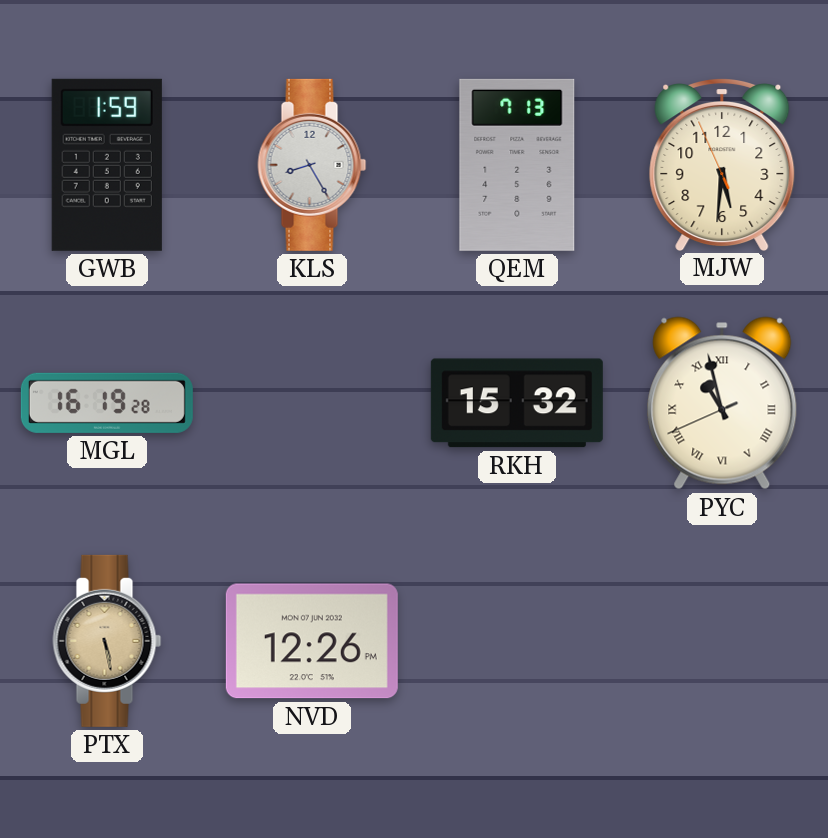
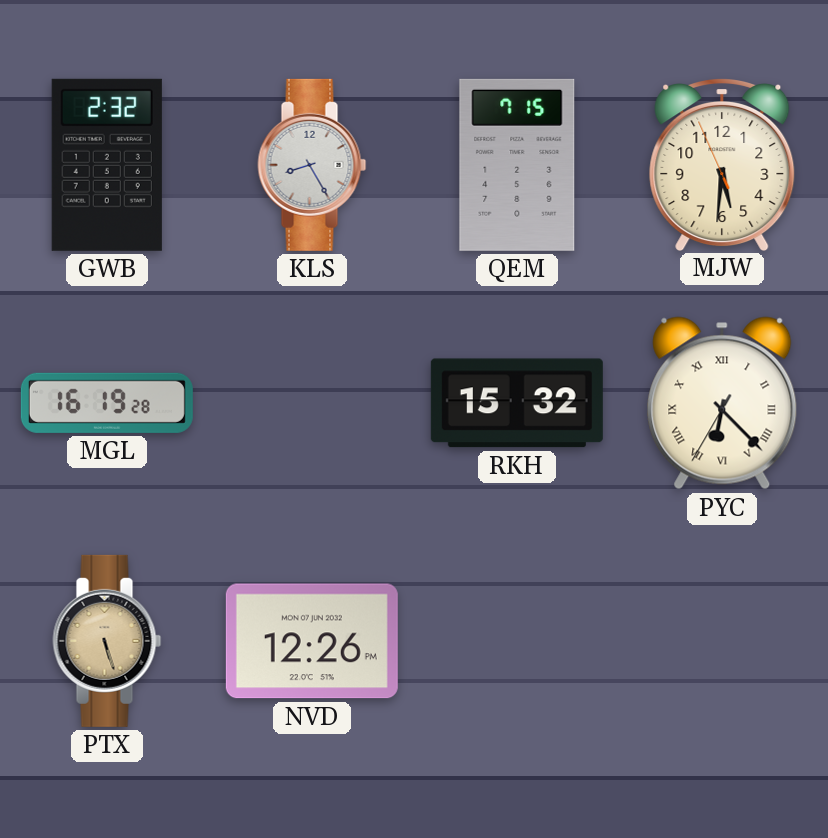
GWB: 1:59 -> 2:32
QEM: 7:13 -> 7:15
PYC: 10:57 -> 6:22
PTX: 5:28 -> 5:27
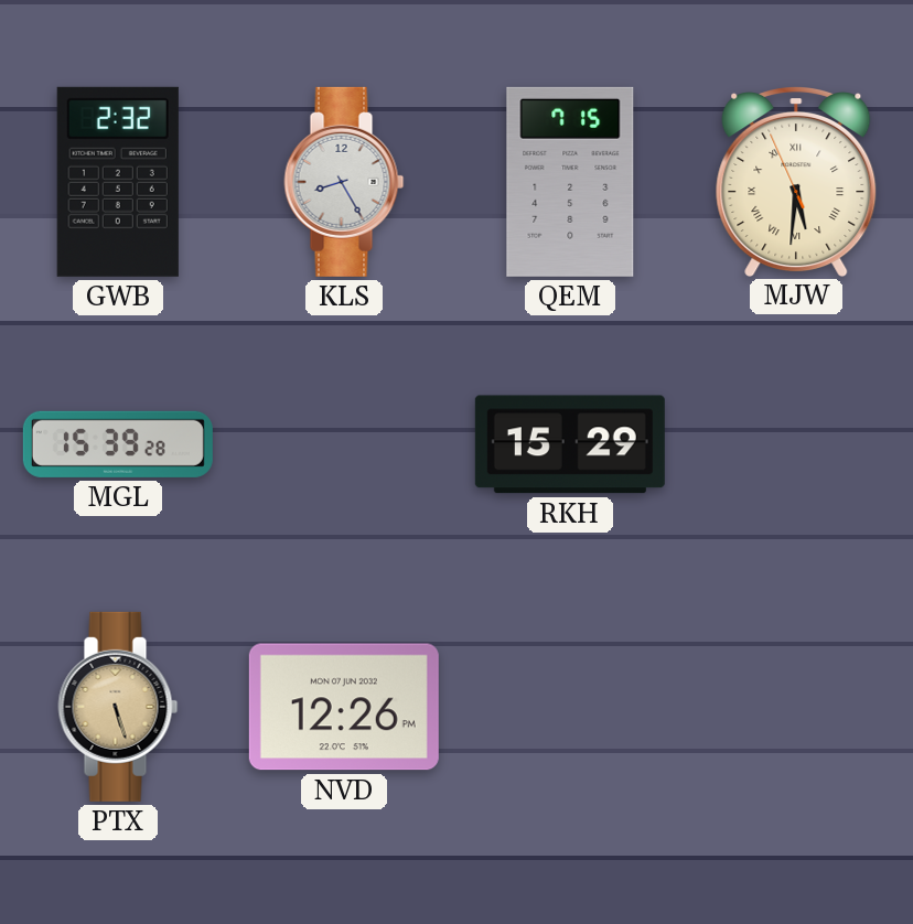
MJW numerals: Arabic -> Roman
MGL: 16:19 -> 15:39
RKH: 15:32 -> 15:29
PYC: 6:22 -> none
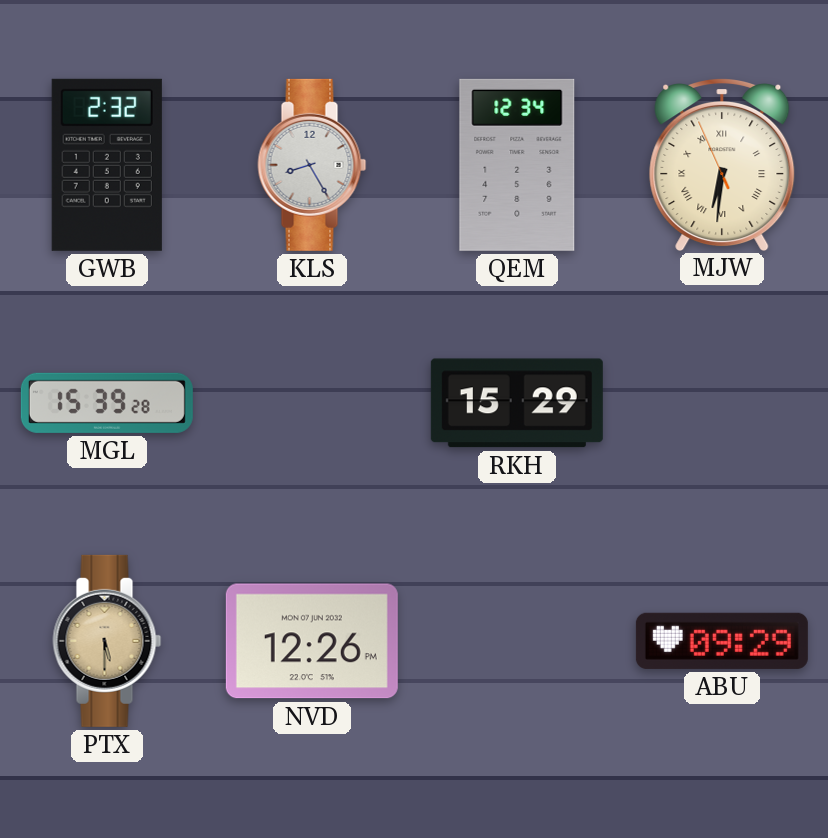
QEM: 7:15 -> 12:34
MJW: 5:30 -> 6:30
PTX: 5:27 -> 5:30
ABU: none -> 09:29
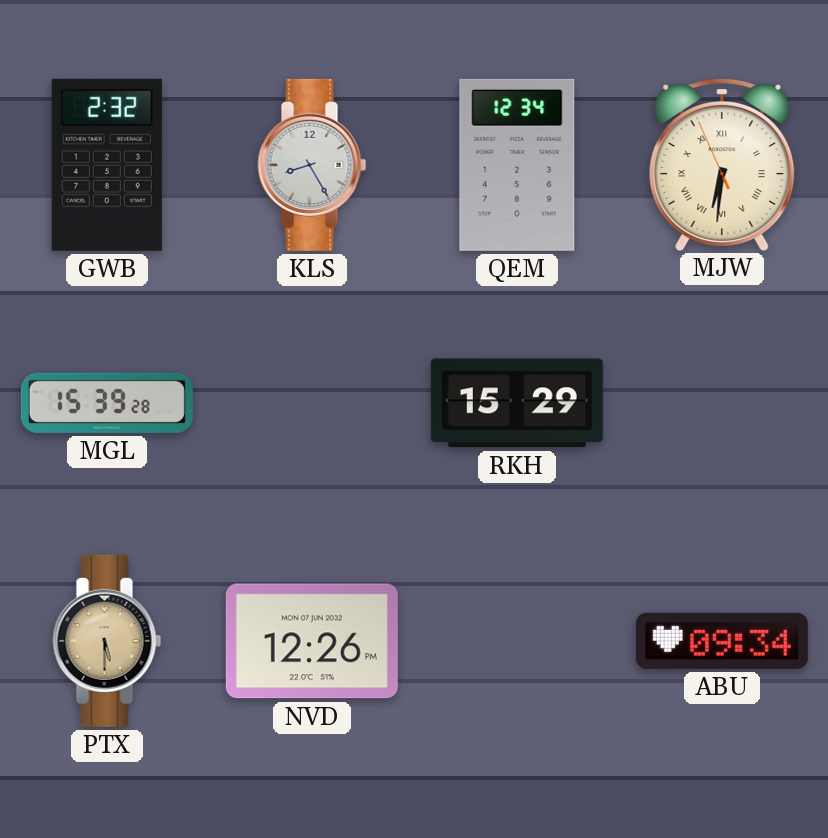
ABU: 09:29 -> 09:34
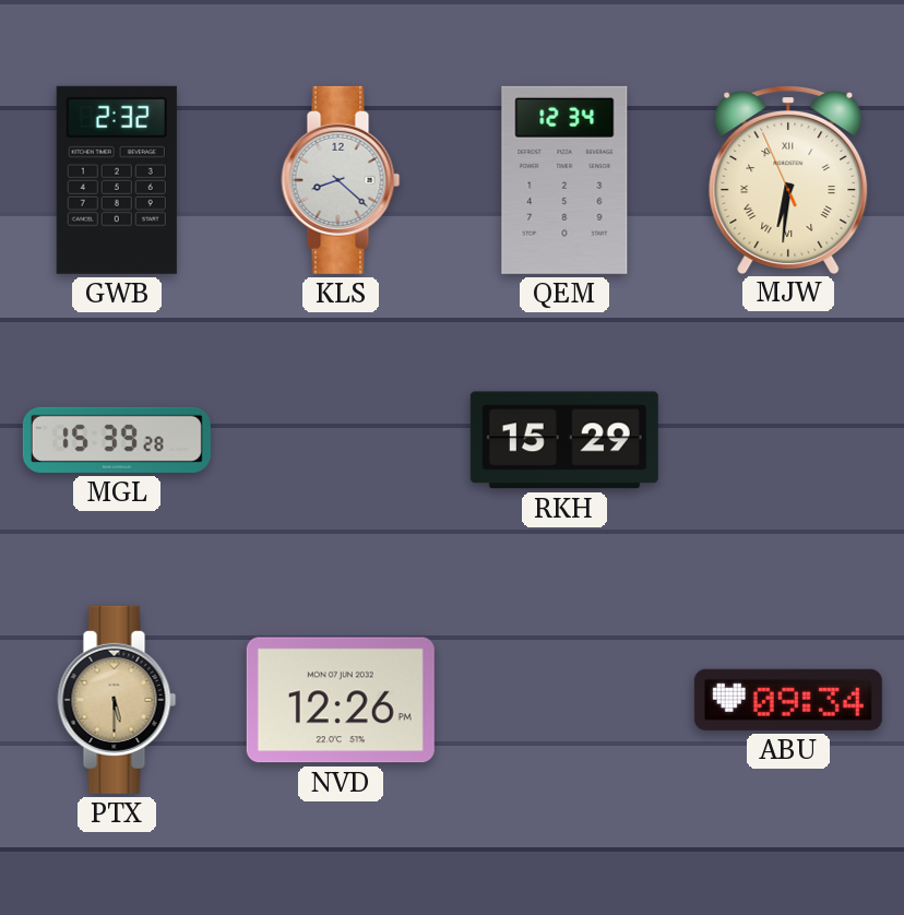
KLS: 8:25 -> 8:22
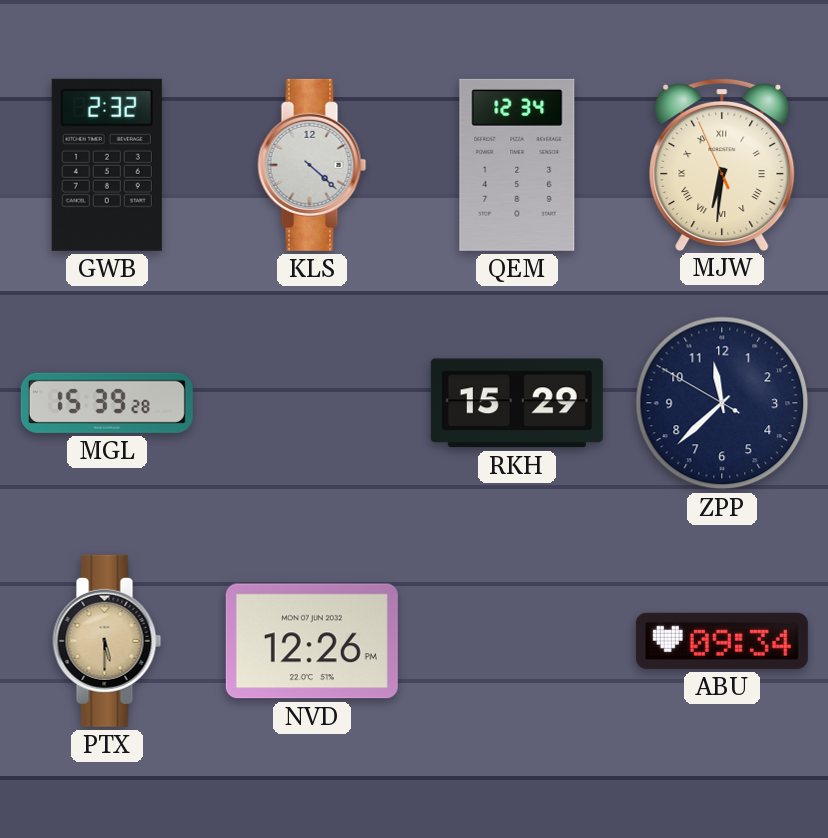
KLS: 8:22 -> 4:22
ZPP: none -> 11:37
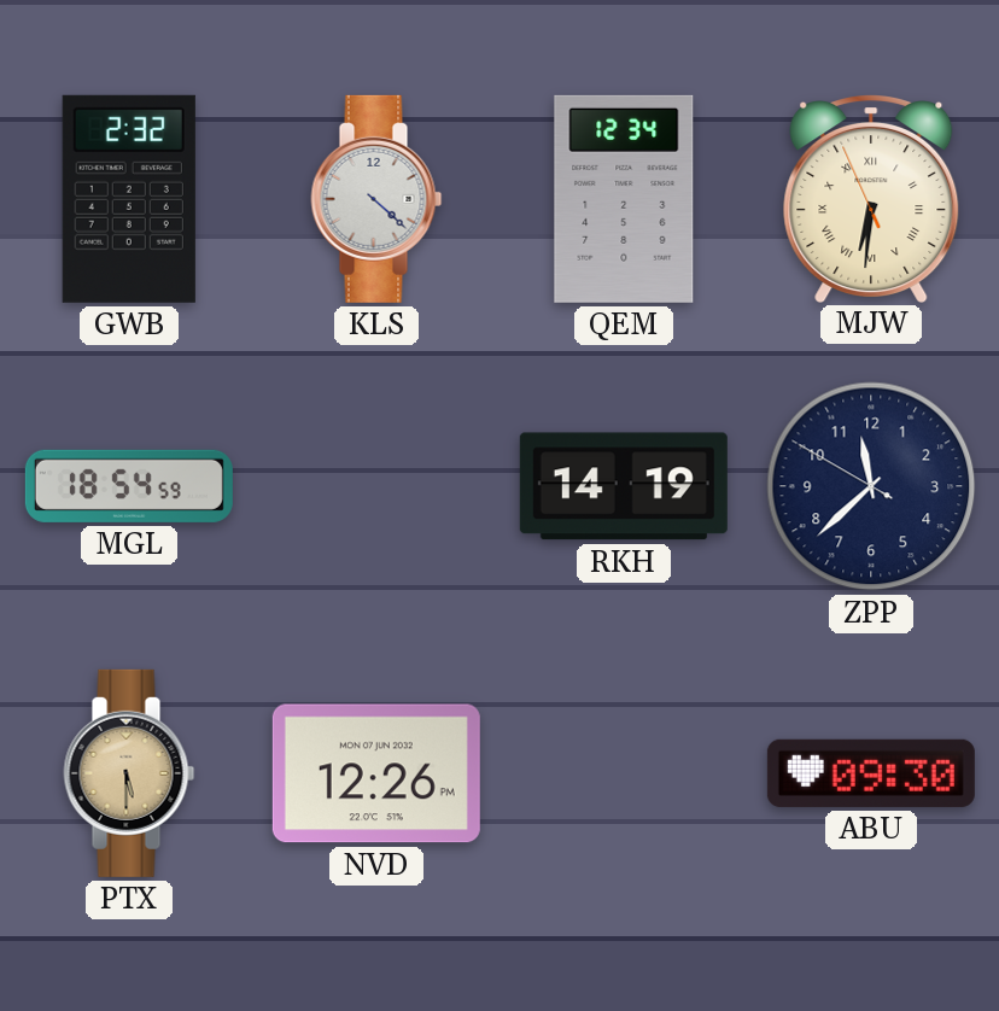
MGL: 15:39 -> 18:54
RKH: 15:29 -> 14:19
ABU: 09:34 -> 09:30
